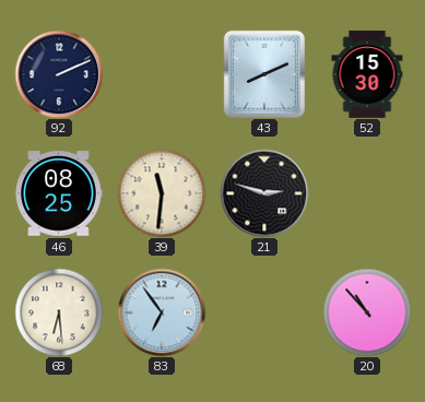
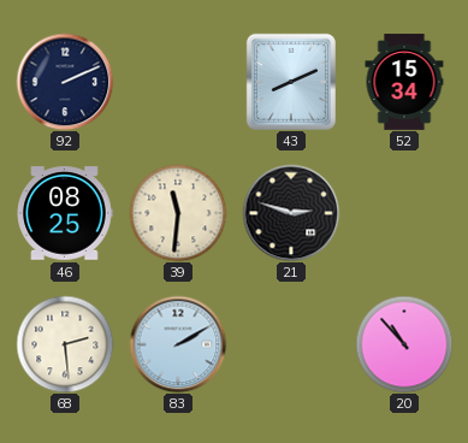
52: 15:30 -> 15:34
68: 6:29 -> 2:29
83: 6:54 -> 2:10
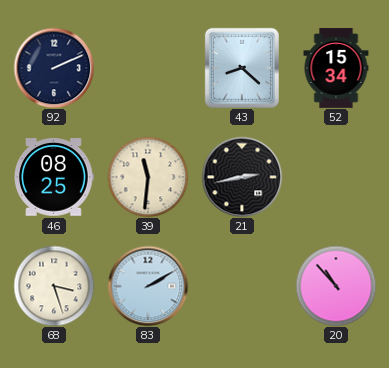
43: 8:11 -> 8:22
21: 2:48 -> 2:43
68: 2:29 -> 3:27
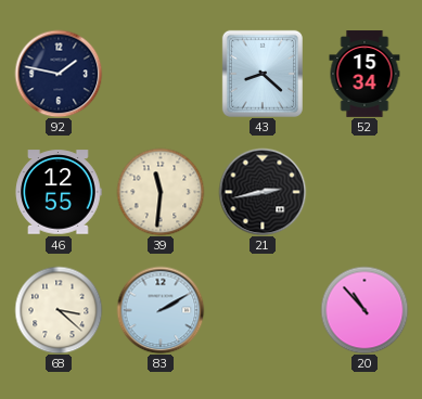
92: 2:11 -> 1:47
46: 08:25 -> 12:55
68: 3:27 -> 3:22
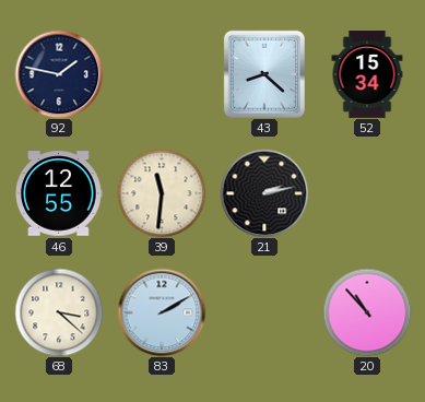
21: 2:43 -> 2:13
